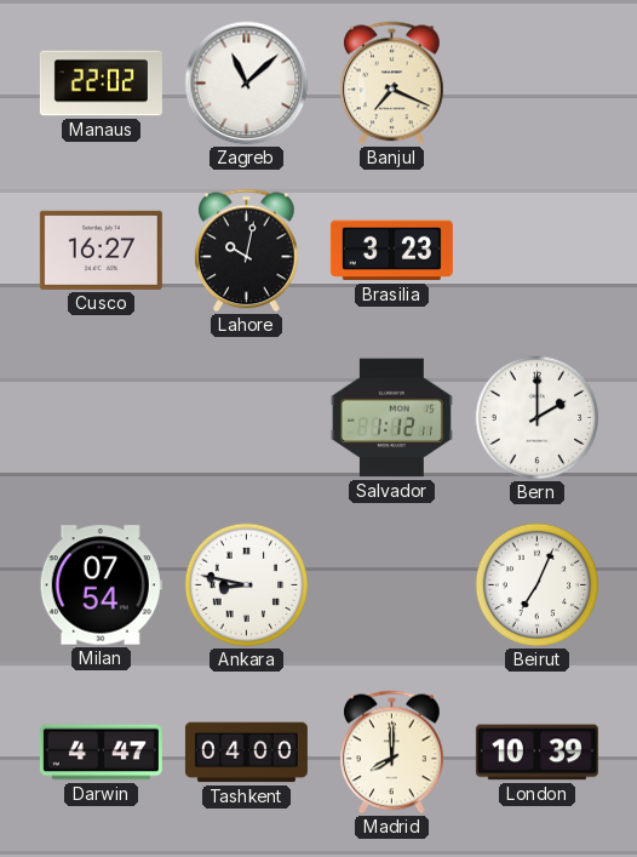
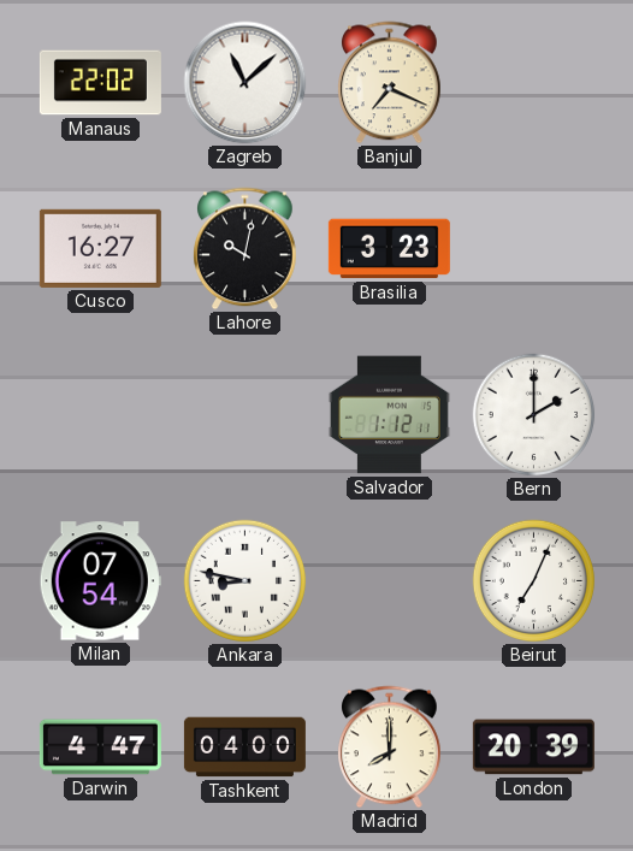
London: 10:39 -> 20:39
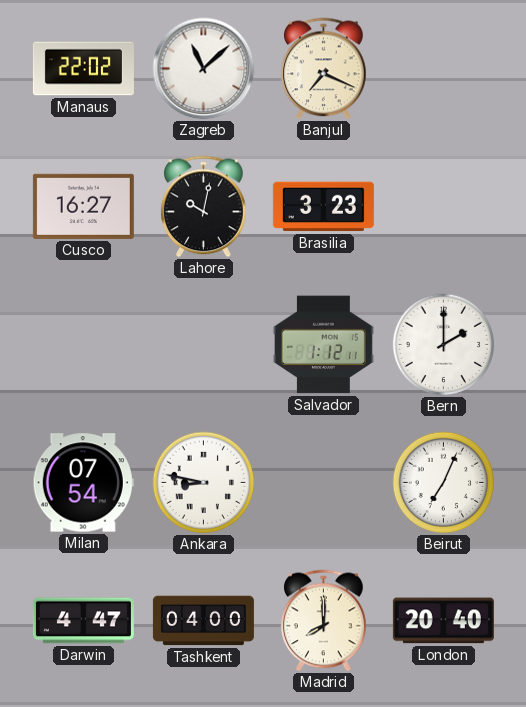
London: 20:39 -> 20:40
